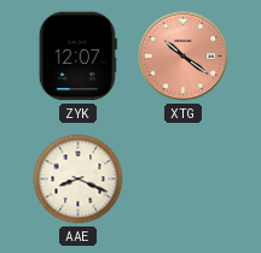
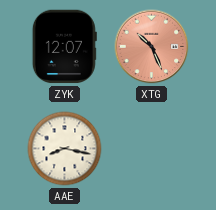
XTG: 10:21 -> 10:26
AAE: 8:19 -> 8:17
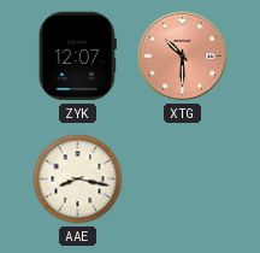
XTG: 10:26 -> 10:30
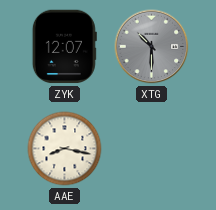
XTG dial: salmon -> grey
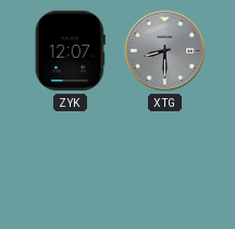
XTG: 10:30 -> 8:30
AAE: 8:17 -> none
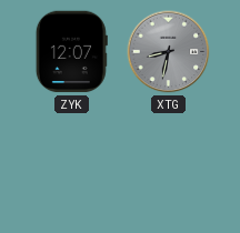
XTG: 8:30 -> 8:32
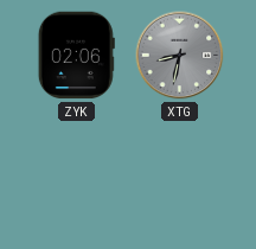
ZYK: 12:07 -> 02:06
